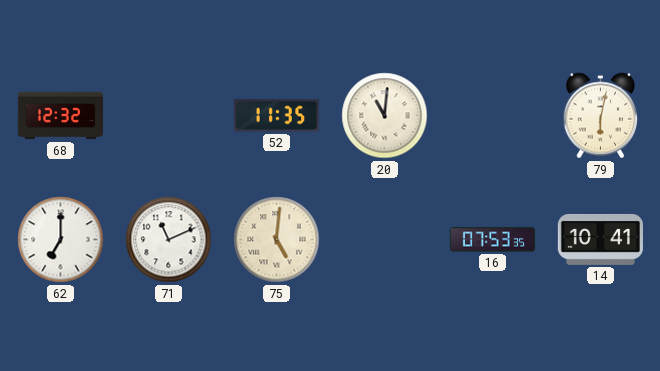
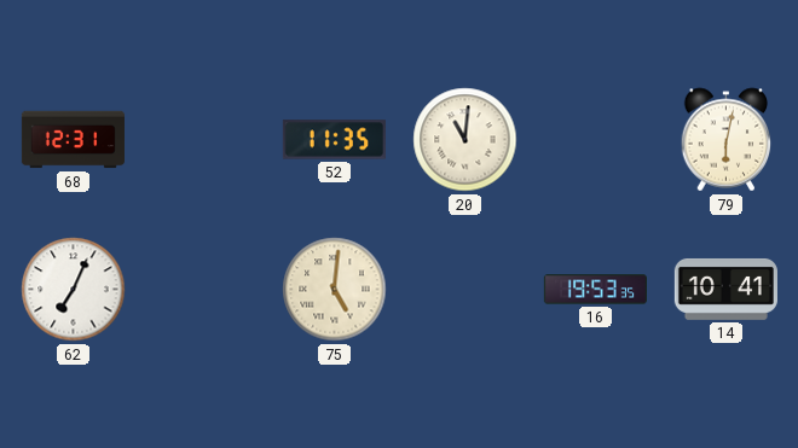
68: 12:32 -> 12:31
62: 7:00 -> 7:04
71: 11:11 -> none
16: 07:53 -> 19:53
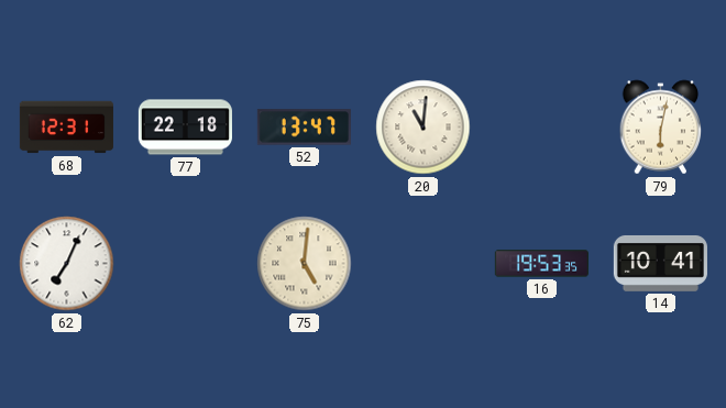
77: none -> 22:18
52: 11:35 -> 13:47
